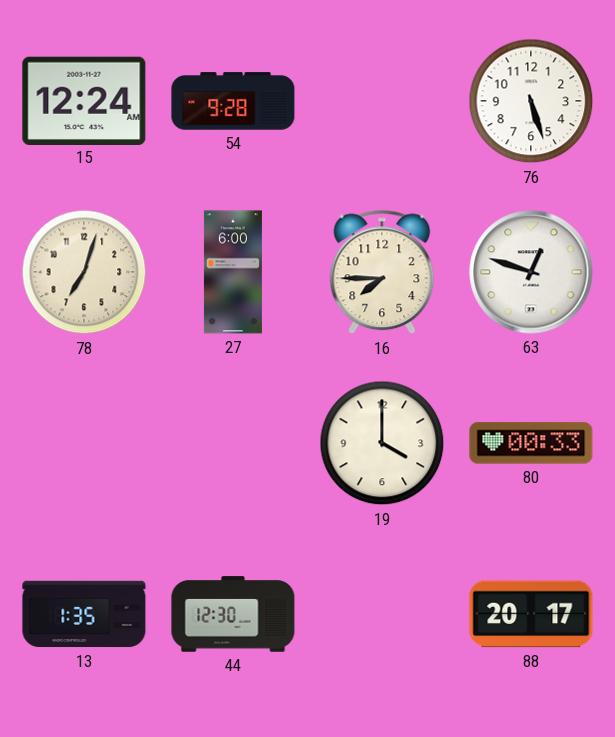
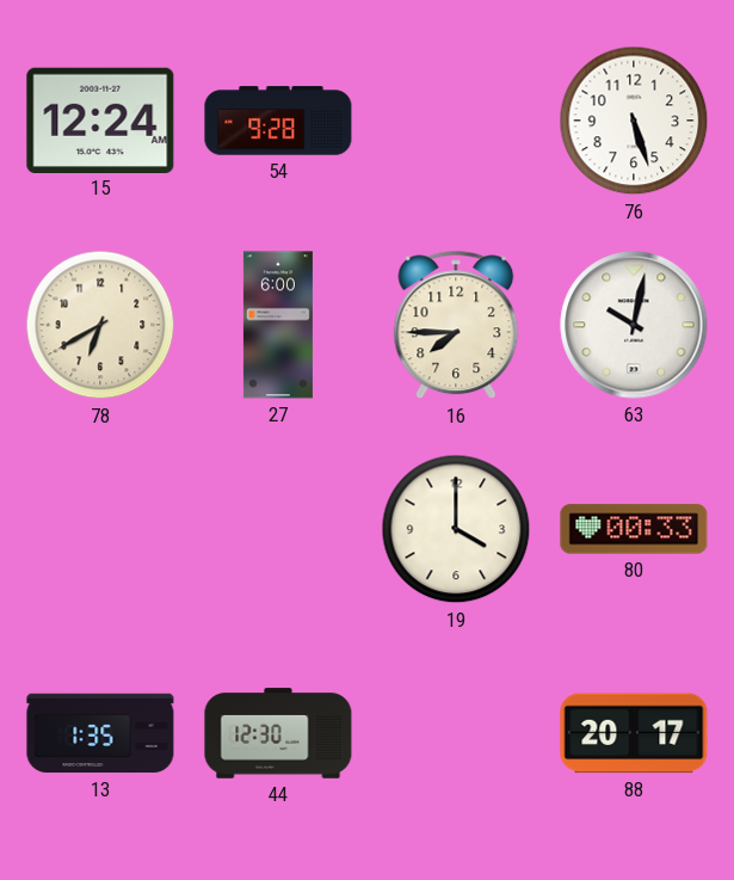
78: 7:03 -> 6:40
63: 12:48 -> 10:02
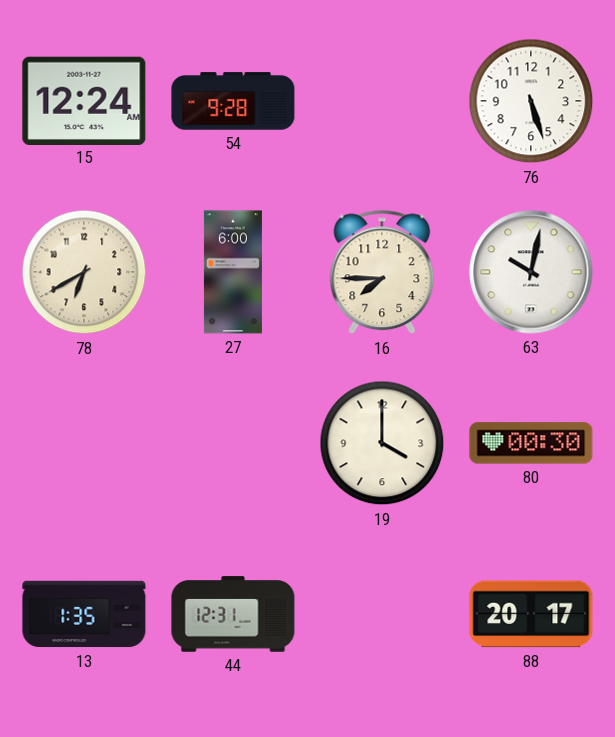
80: 00:33 -> 00:30
44: 12:30 -> 12:31
